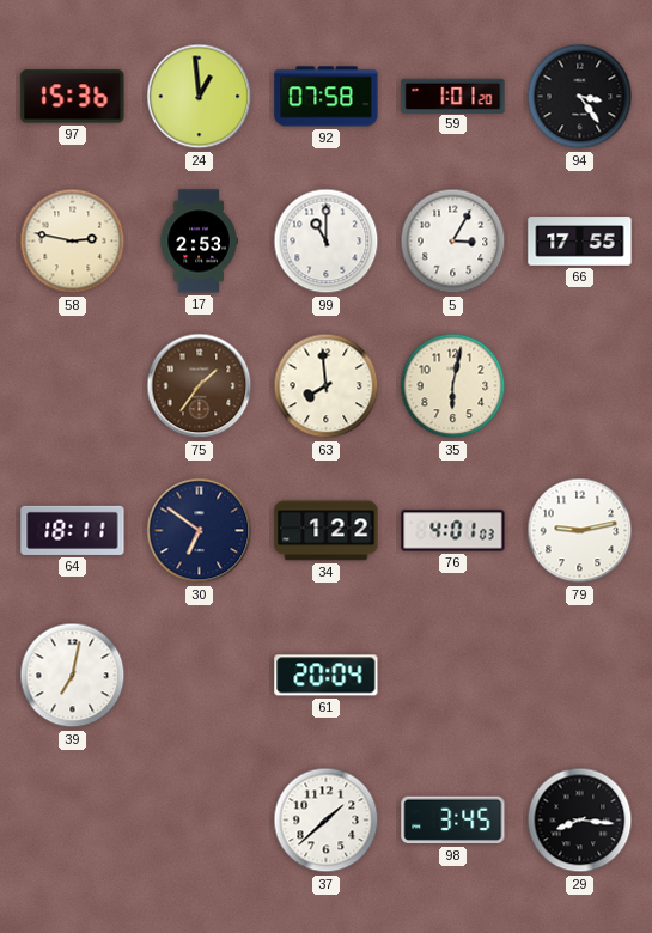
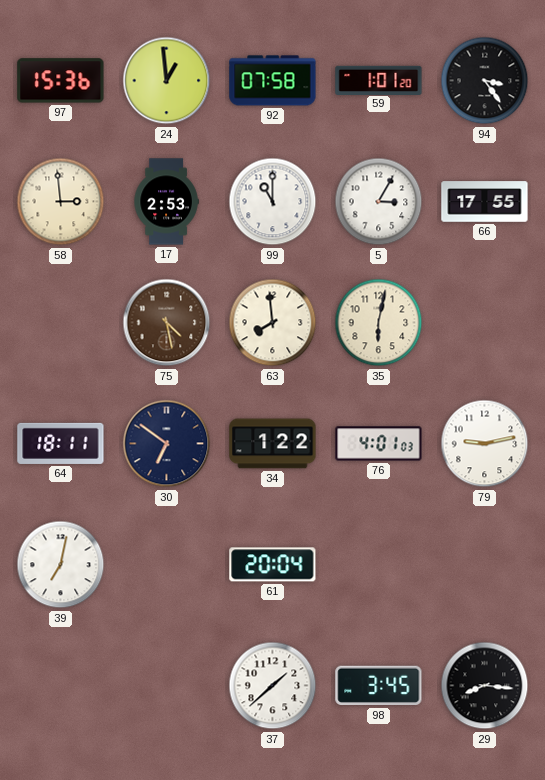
58: 2:47 -> 2:59
75: 1:36 -> 4:28
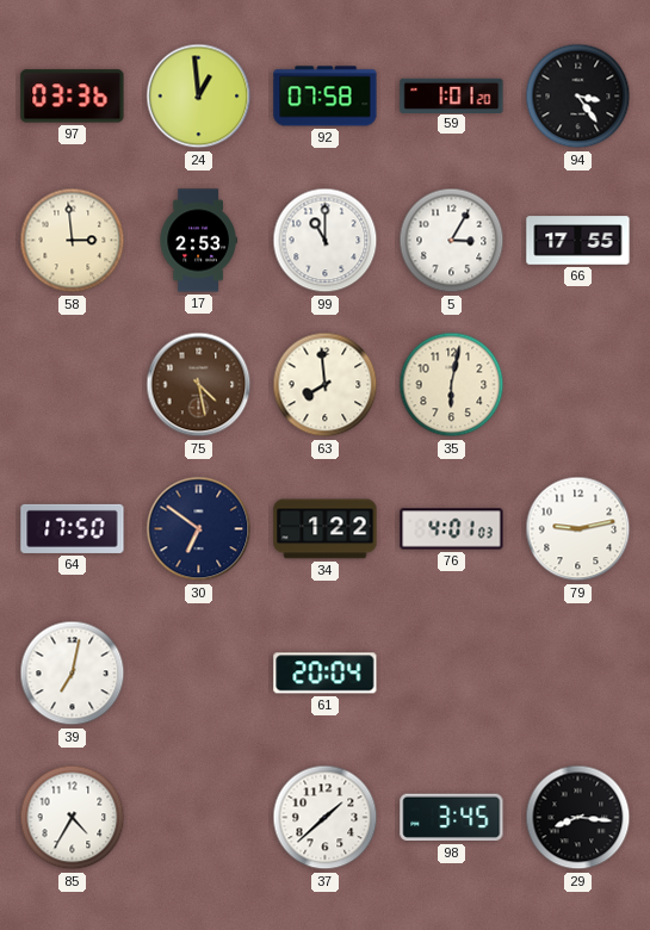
97: 15:36 -> 03:36
64: 18:11 -> 17:50
85: none -> 4:35
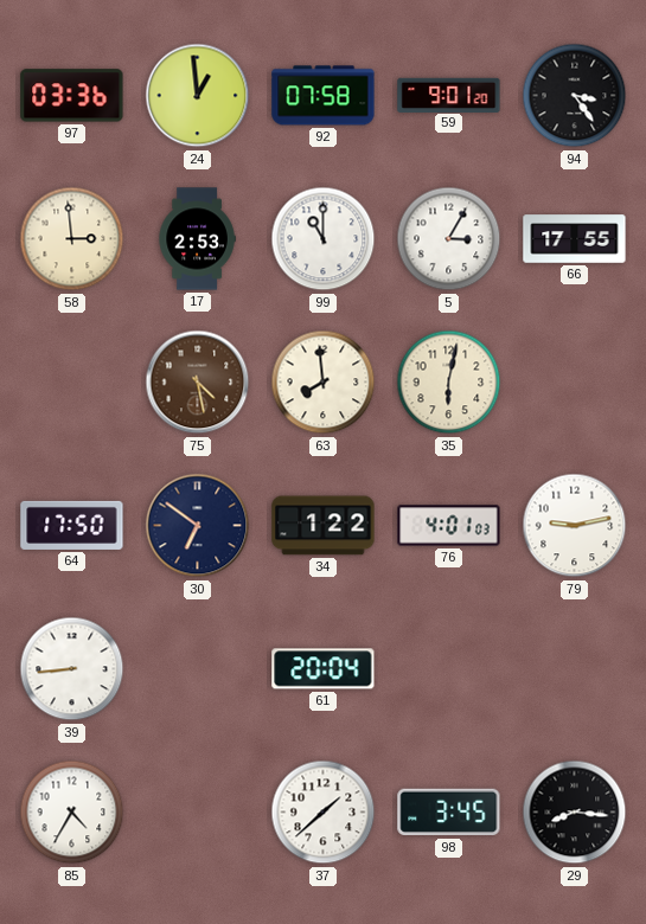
59: 1:01 -> 9:01
39: 7:02 -> 8:44
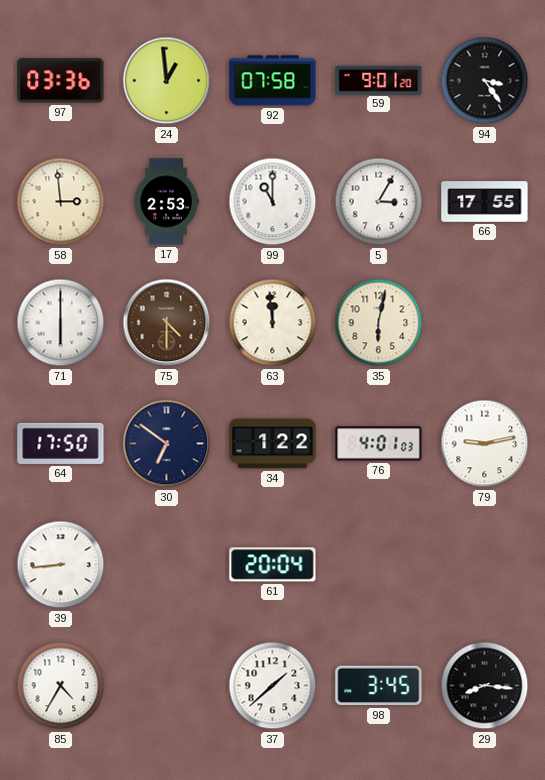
71: none -> 6:00
75: 4:28 -> 4:30
63: 7:59 -> 11:59
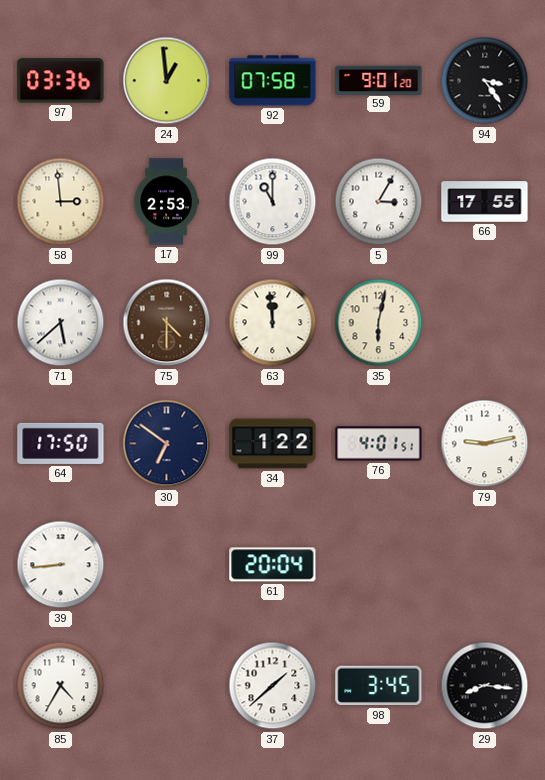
71: 6:00 -> 5:38
76: 4:01:03 -> 4:01:51
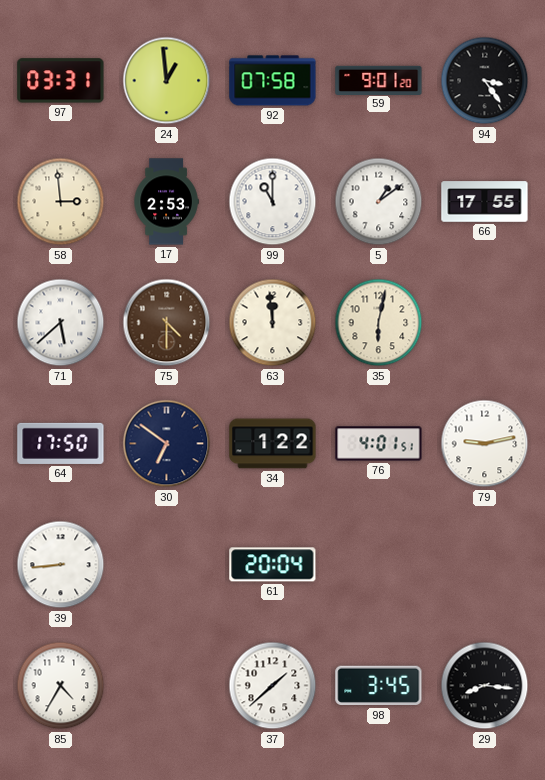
97: 03:36 -> 03:31
5: 3:05 -> 1:09
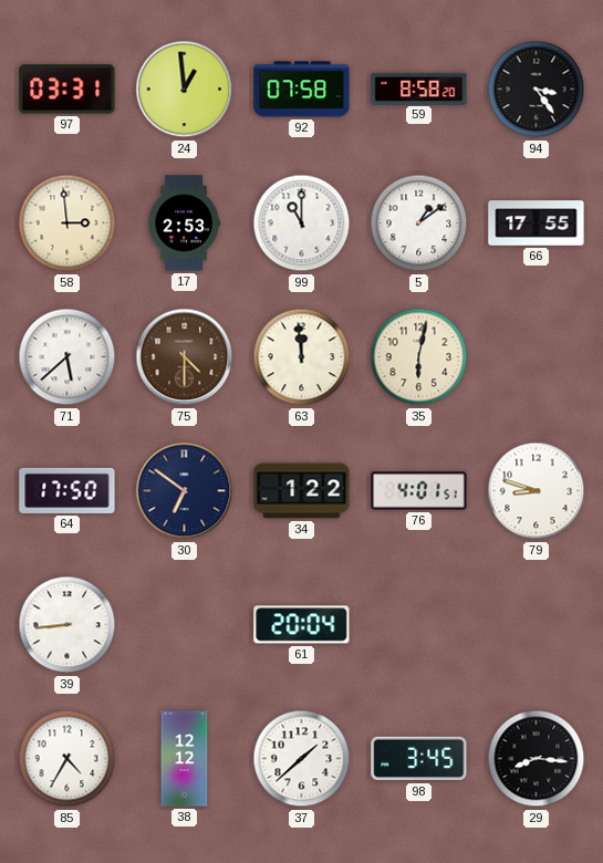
59: 9:01 -> 8:58
79: 9:13 -> 8:48
38: none -> 12:12
